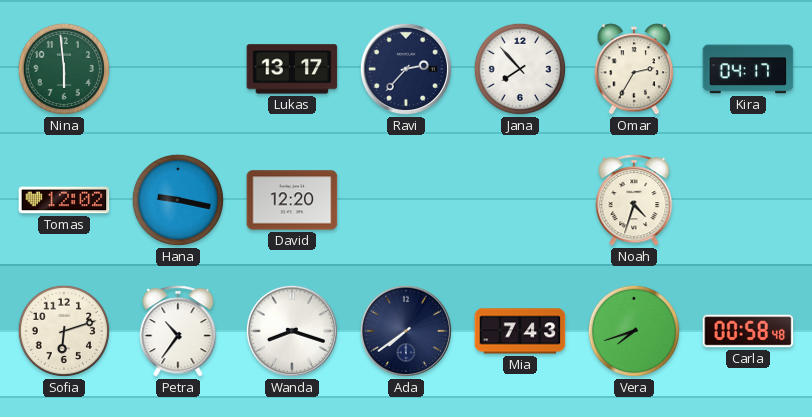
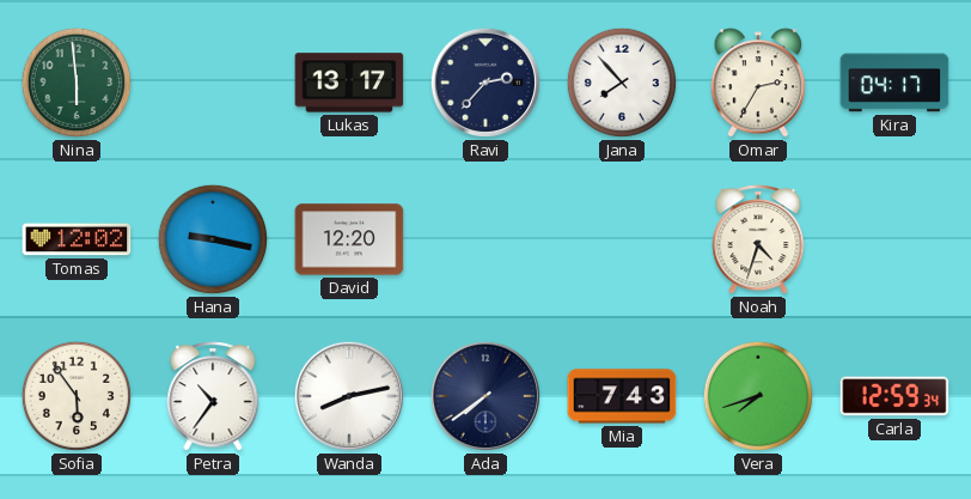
Sofia: 6:12 -> 5:54
Wanda: 8:18 -> 8:13
Carla: 00:58 -> 12:59
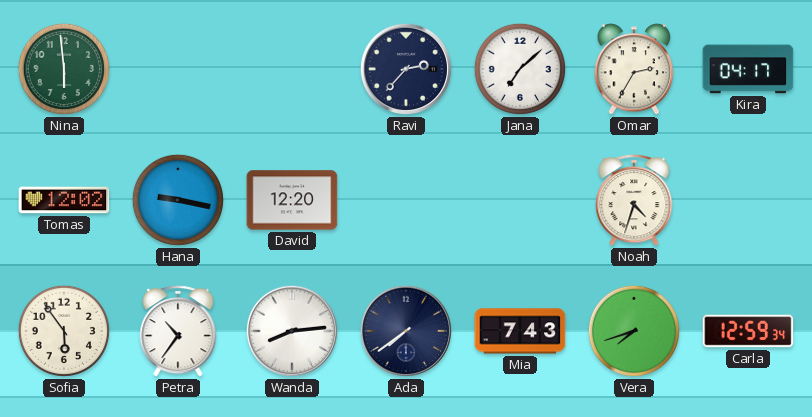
Lukas: 13:17 -> none
Jana: 7:53 -> 7:08
Wanda: 8:13 -> 8:14
